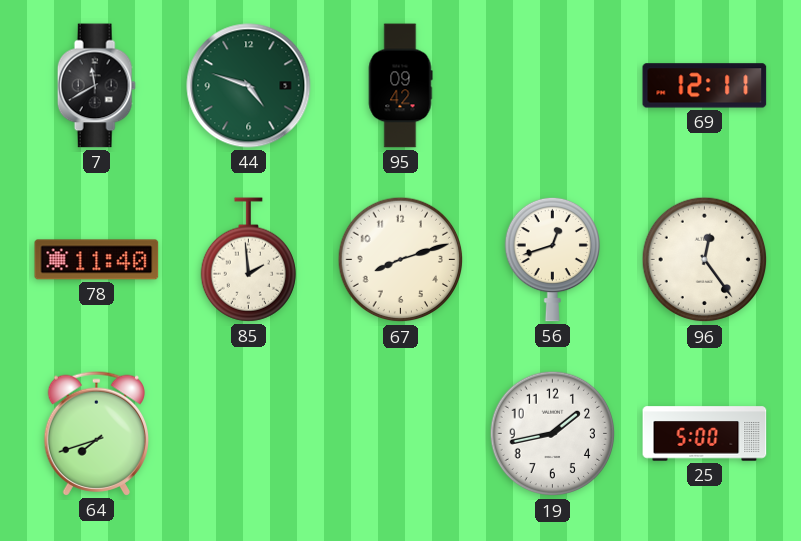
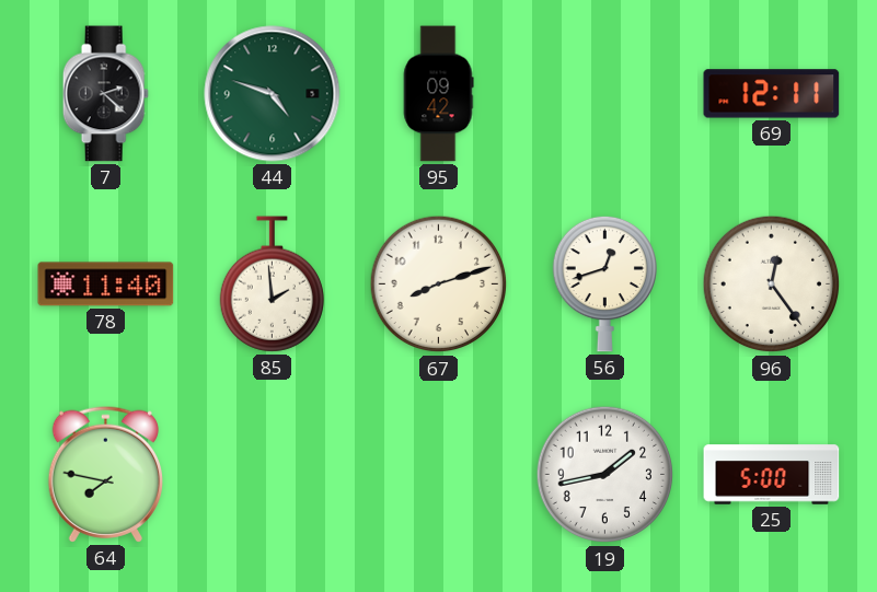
7: 11:40 -> 2:22
64: 7:42 -> 7:47
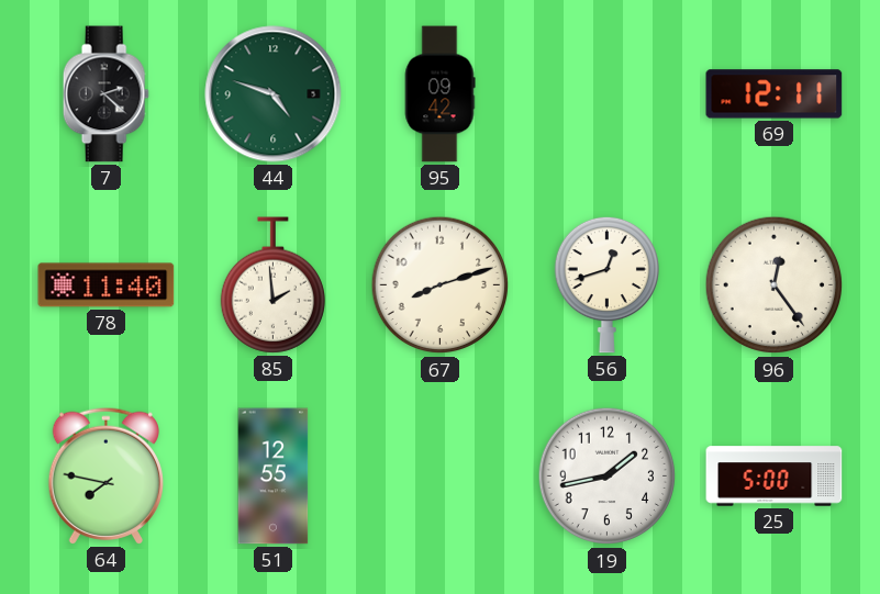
51: none -> 12:55
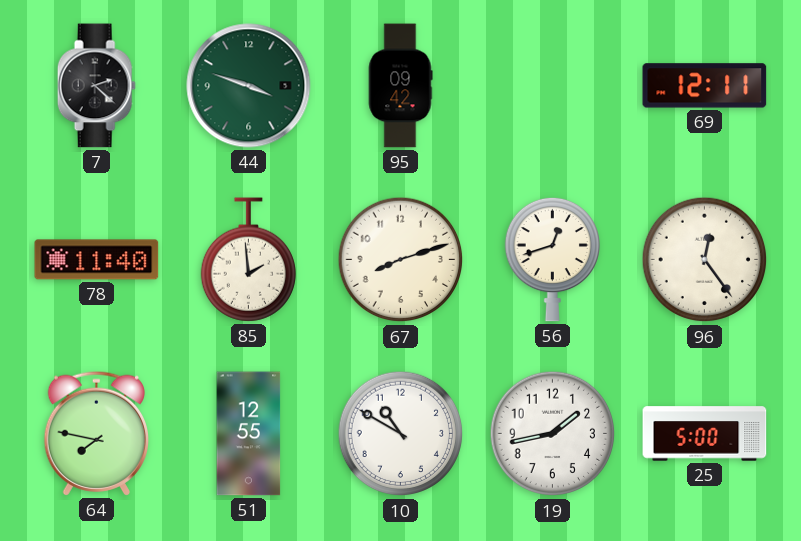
44: 4:48 -> 3:48
10: none -> 10:50
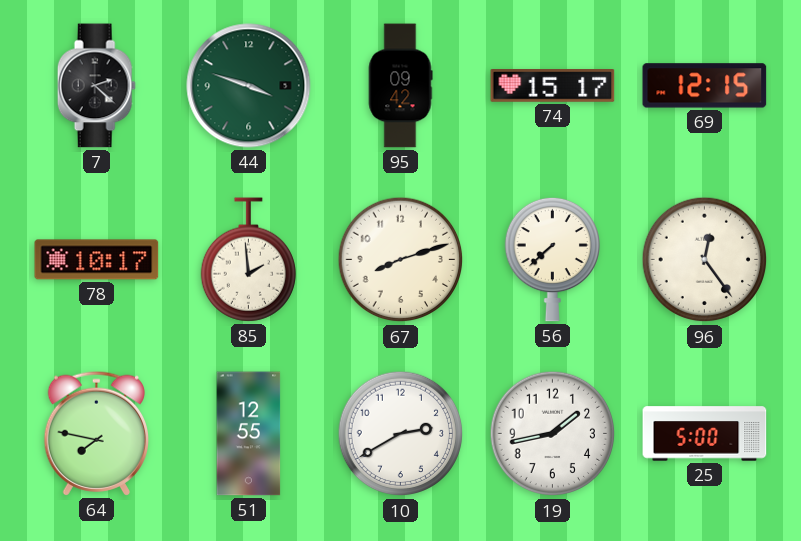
74: none -> 15:17
69: 12:11 -> 12:15
78: 11:40 -> 10:17
56: 12:42 -> 7:38
10: 10:50 -> 2:40
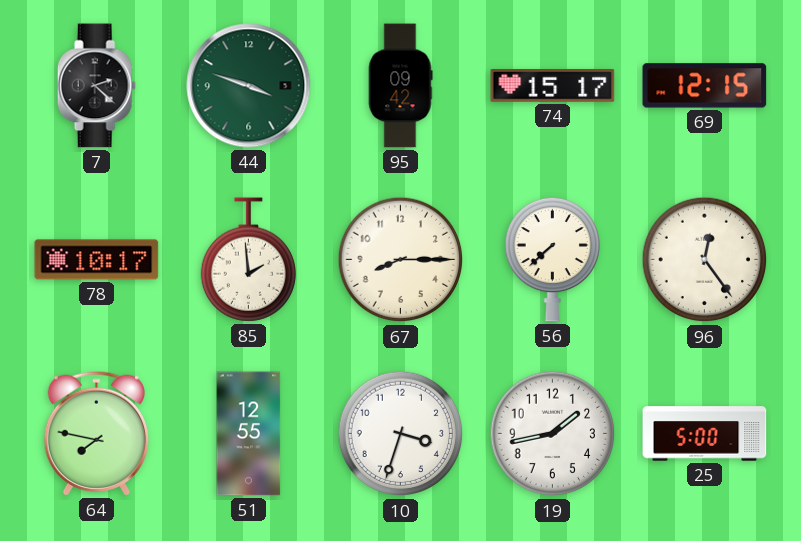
67: 8:12 -> 8:15
10: 2:40 -> 3:33
